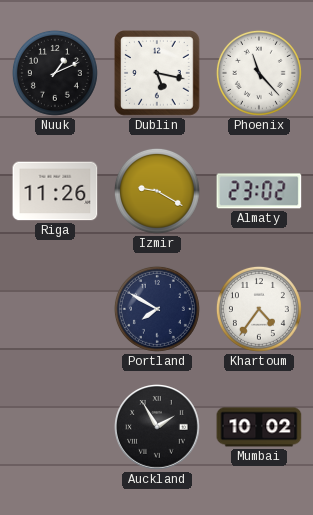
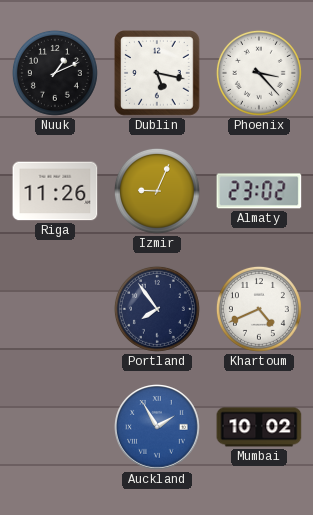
Phoenix: 11:23 -> 3:23
Izmir: 9:20 -> 9:04
Portland: 7:50 -> 7:54
Khartoum: 4:36 -> 4:41
Auckland dial: black -> blue
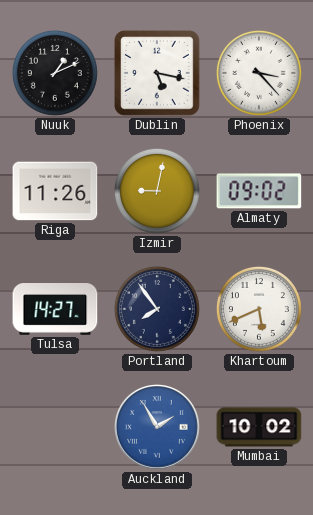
Izmir: 9:04 -> 9:02
Almaty: 23:02 -> 09:02
Tulsa: none -> 14:27
Khartoum: 4:41 -> 5:41
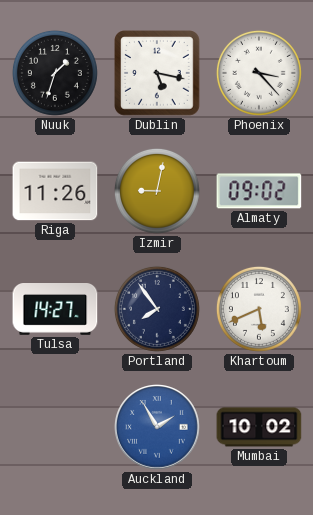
Nuuk: 1:11 -> 1:33
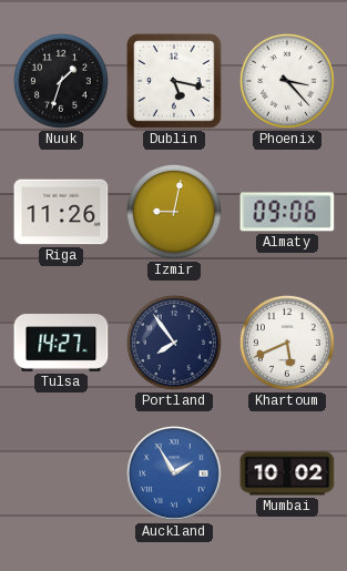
Almaty: 09:02 -> 09:06
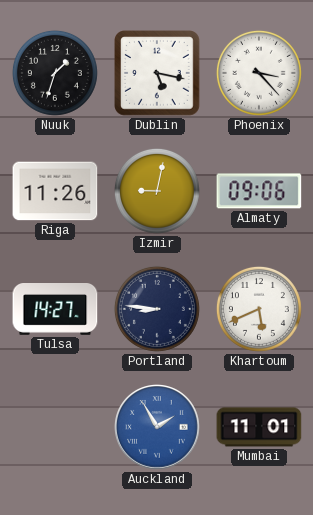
Portland: 7:54 -> 8:46
Mumbai: 10:02 -> 11:01
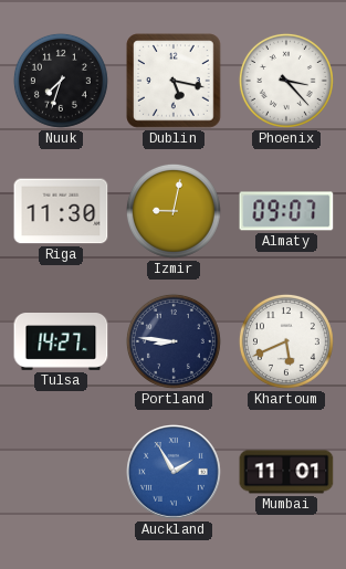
Nuuk: 1:33 -> 7:33
Riga: 11:26 -> 11:30
Almaty: 09:06 -> 09:07
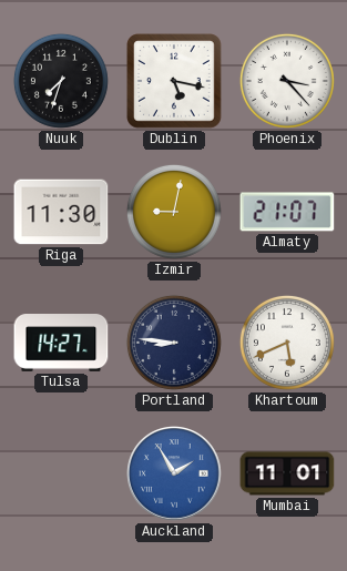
Almaty: 09:07 -> 21:07
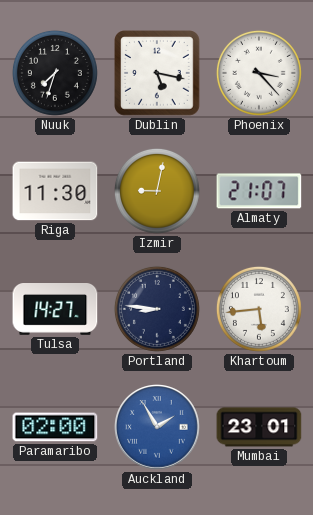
Khartoum: 5:41 -> 5:44
Paramaribo: none -> 02:00
Mumbai: 11:01 -> 23:01
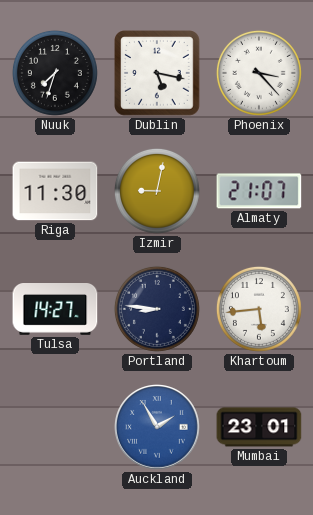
Paramaribo: 02:00 -> none
